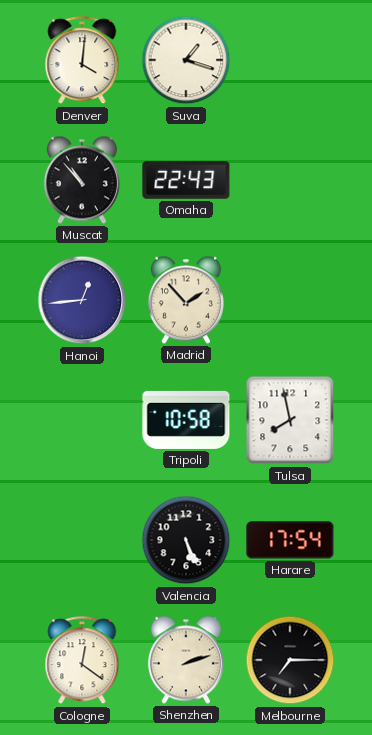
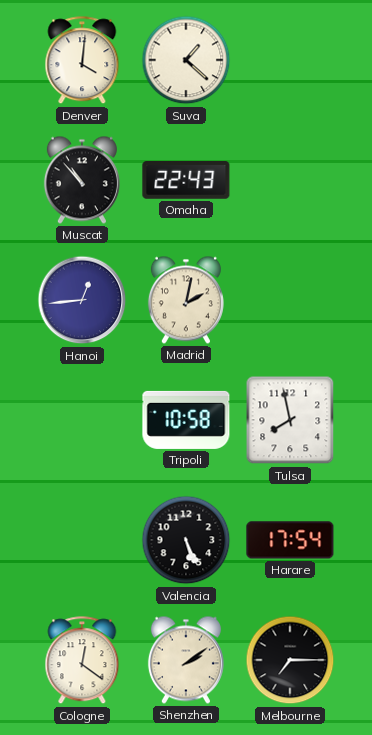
Suva: 1:18 -> 1:22
Madrid: 1:53 -> 2:02
Shenzhen: 2:12 -> 2:09
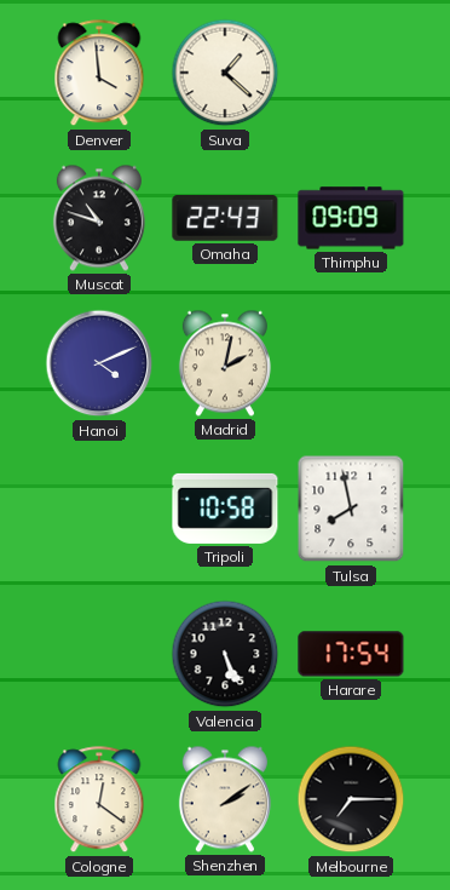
Denver: 4:01 -> 3:59
Muscat: 10:53 -> 10:48
Thimphu: none -> 09:09
Hanoi: 12:44 -> 4:11
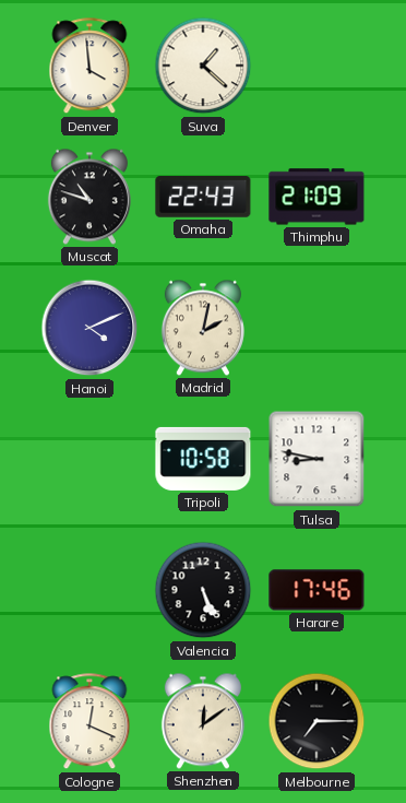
Thimphu: 09:09 -> 21:09
Tulsa: 7:58 -> 8:47
Harare: 17:54 -> 17:46
Cologne: 12:21 -> 12:19
Shenzhen: 2:09 -> 12:09
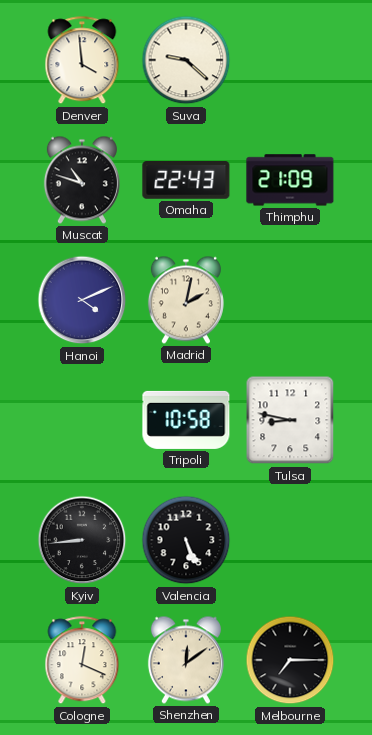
Suva: 1:22 -> 9:22
Kyiv: none -> 8:44
Harare: 17:46 -> none
